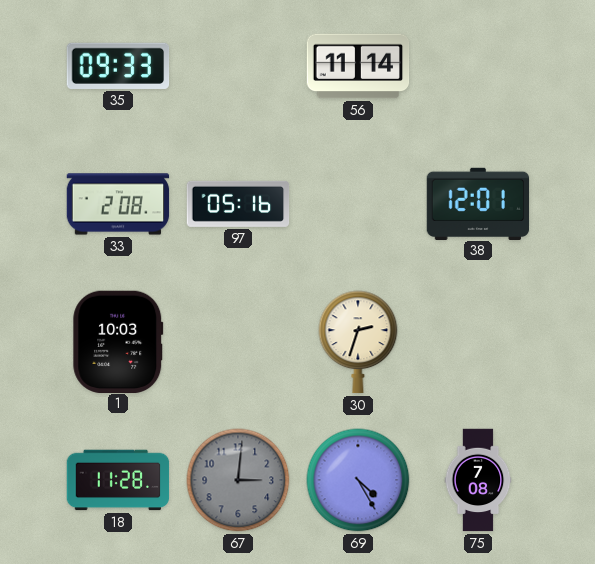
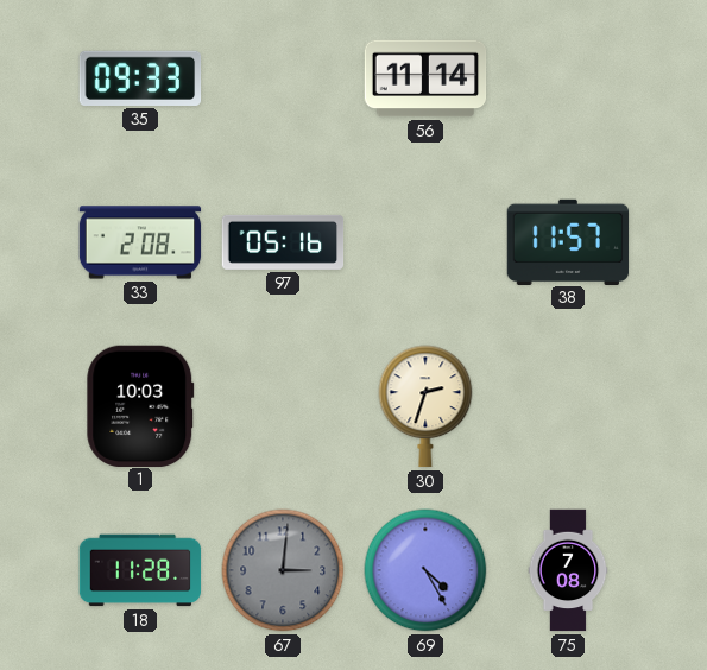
38: 12:01 -> 11:57
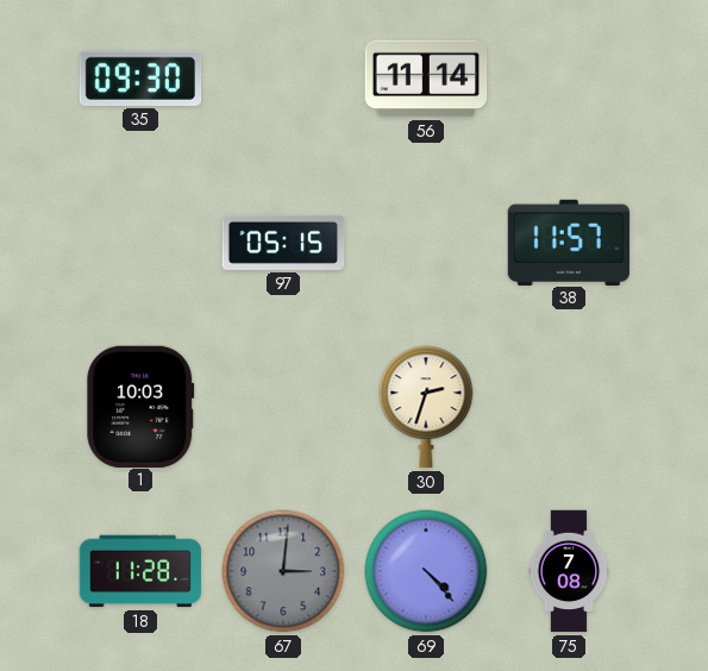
35: 09:33 -> 09:30
33: 2:08 -> none
97: 05:16 -> 05:15
69: 4:25 -> 4:23
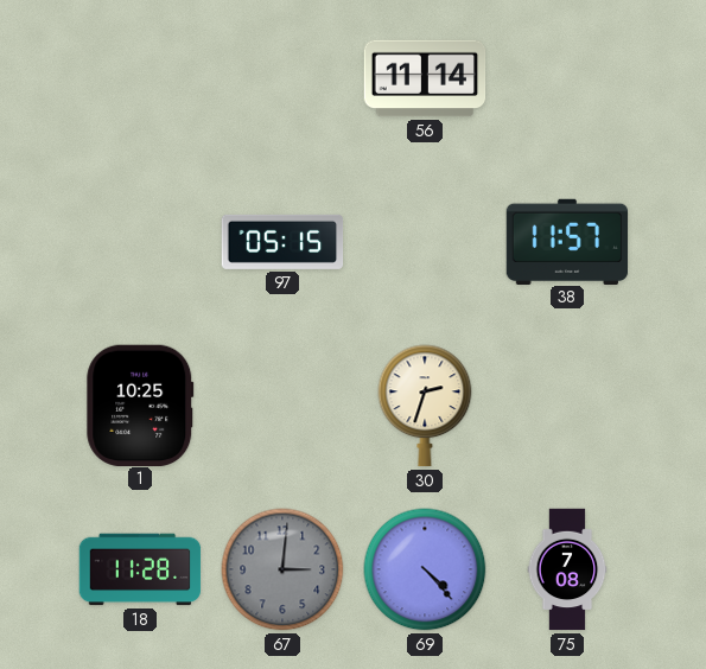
35: 09:30 -> none
1: 10:03 -> 10:25
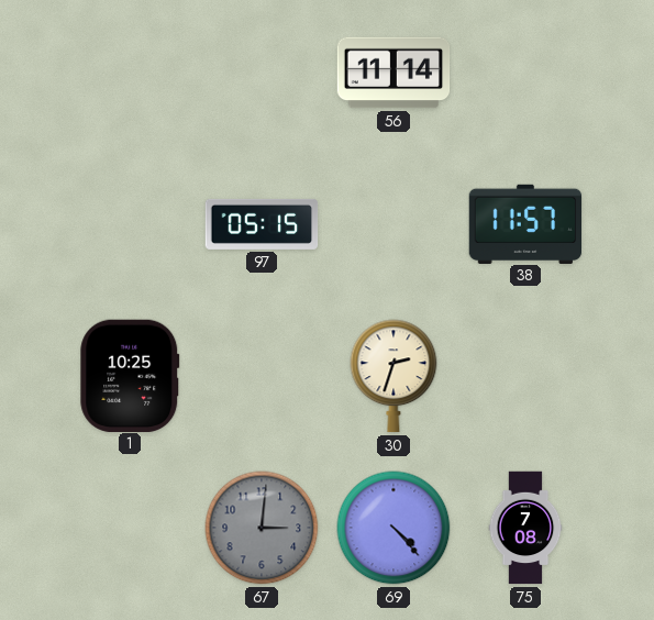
18: 11:28 -> none
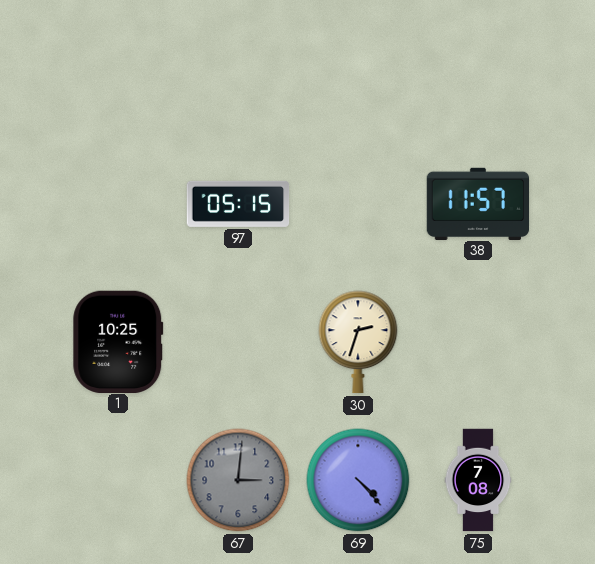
56: 11:14 -> none
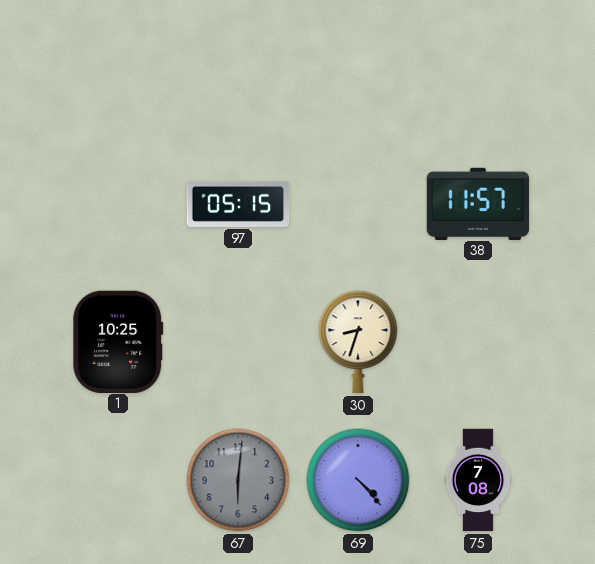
30: 2:33 -> 8:33
67: 3:01 -> 6:01
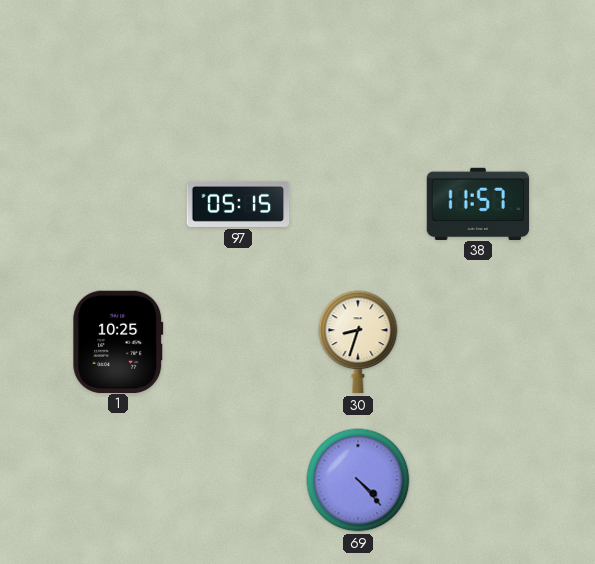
67: 6:01 -> none
75: 7:08 -> none
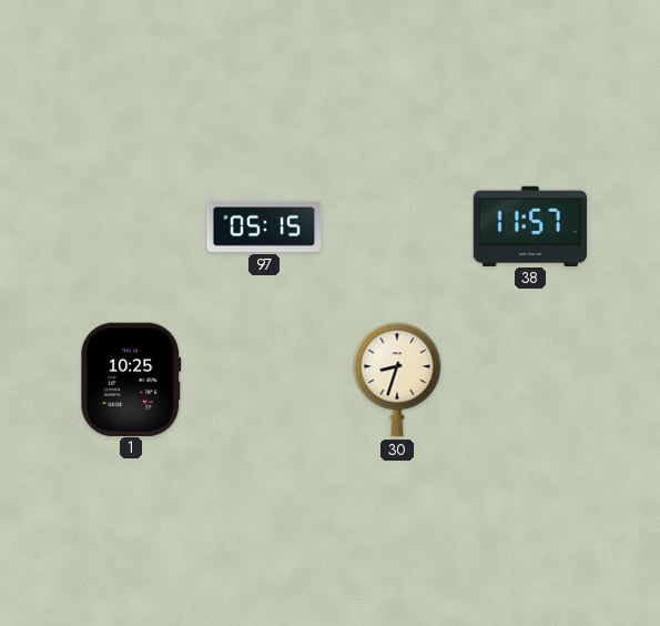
69: 4:23 -> none
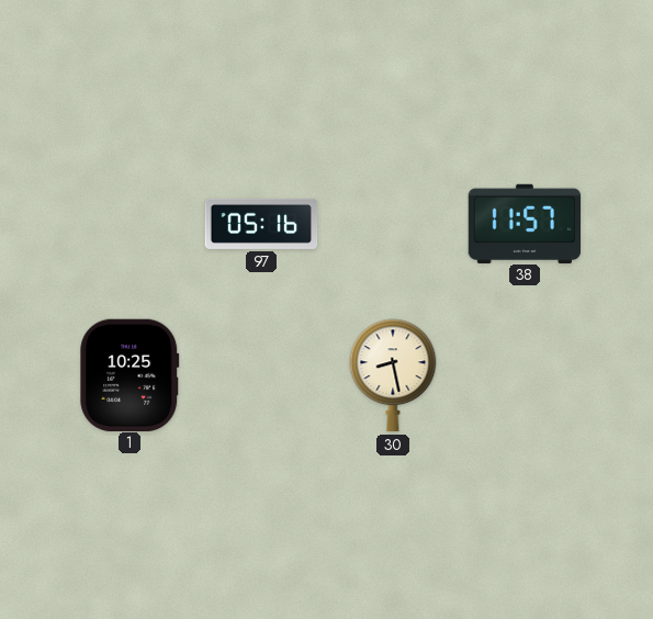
97: 05:15 -> 05:16
30: 8:33 -> 8:28
